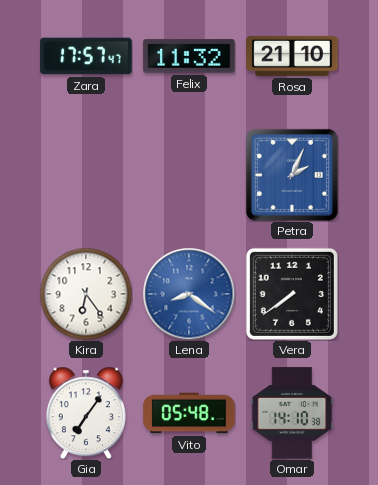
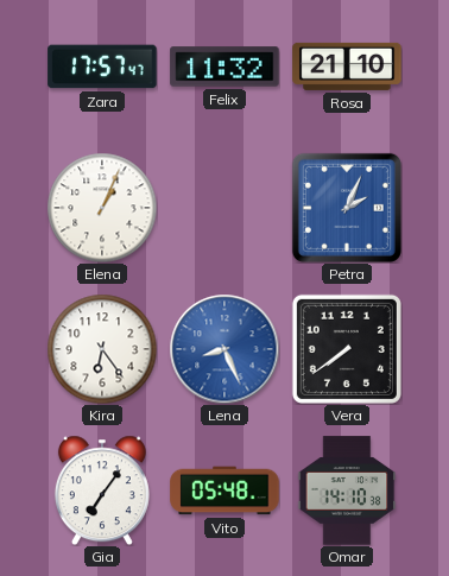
Elena: none -> 1:04
Lena: 8:21 -> 8:26
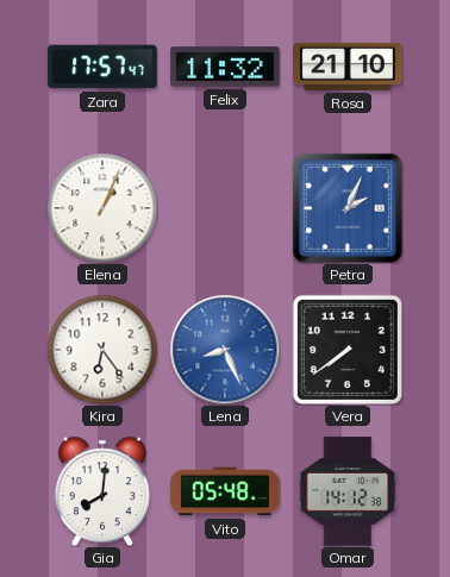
Gia: 7:06 -> 8:01
Omar: 14:10 -> 14:12
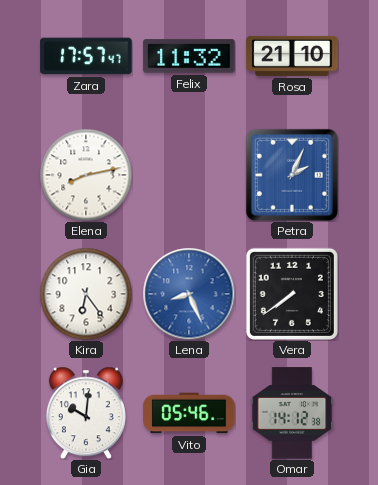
Elena: 1:04 -> 8:13
Gia: 8:01 -> 10:01
Vito: 05:48 -> 05:46
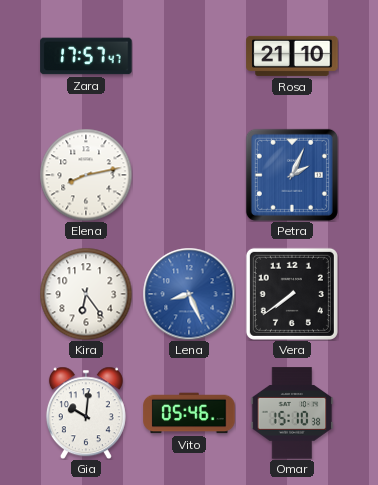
Felix: 11:32 -> none
Omar: 14:12 -> 15:10
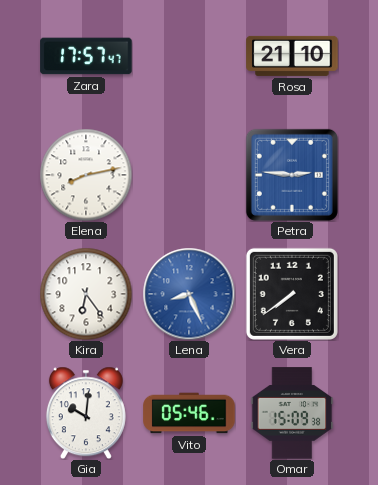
Petra: 2:04 -> 2:46
Omar: 15:10 -> 15:09
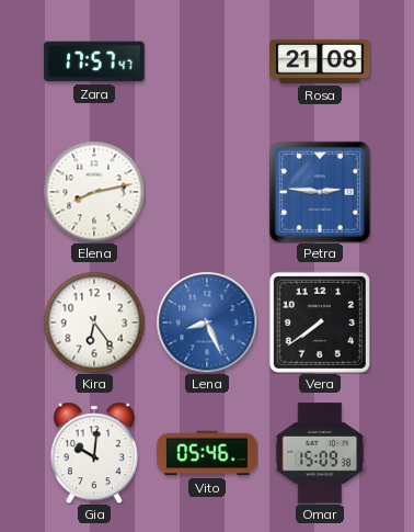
Rosa: 21:10 -> 21:08
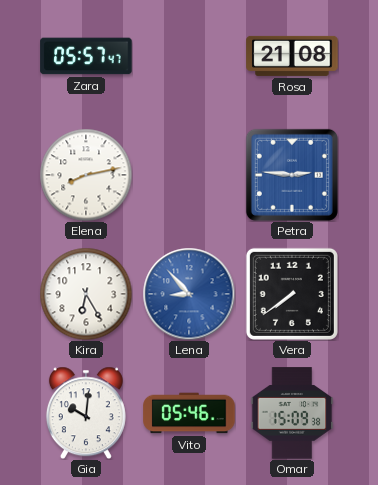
Zara: 17:57 -> 05:57
Kira: 6:24 -> 6:25
Lena: 8:26 -> 8:53
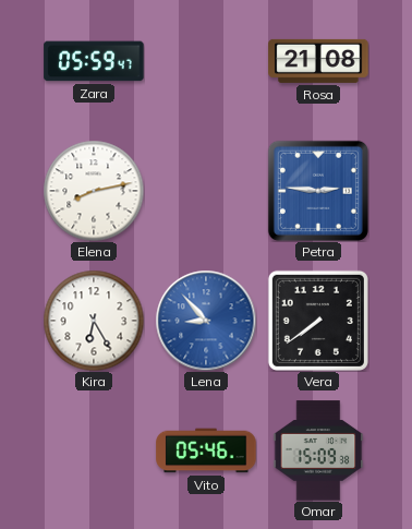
Zara: 05:57 -> 05:59
Gia: 10:01 -> none
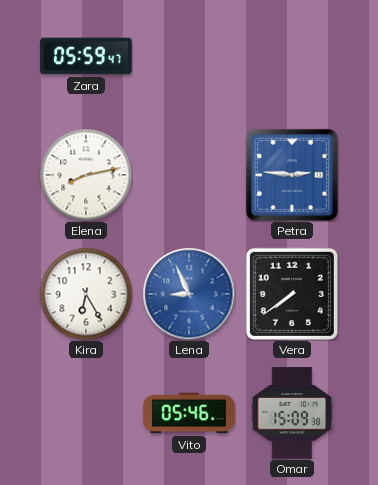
Rosa: 21:08 -> none
Lena: 8:53 -> 8:56
